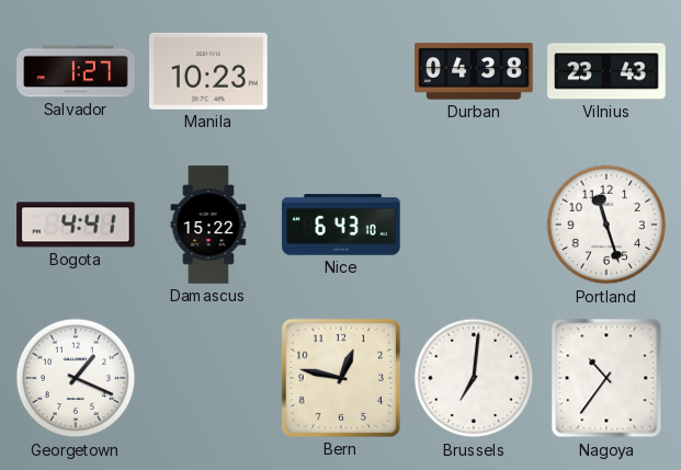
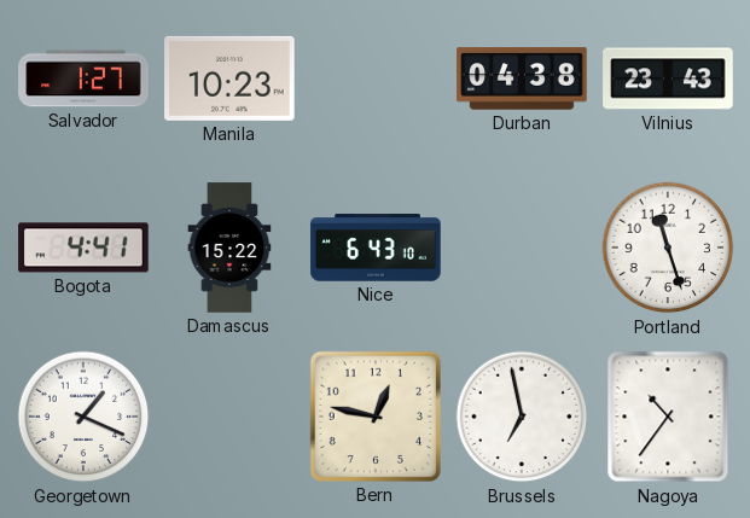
Brussels: 7:01 -> 6:58
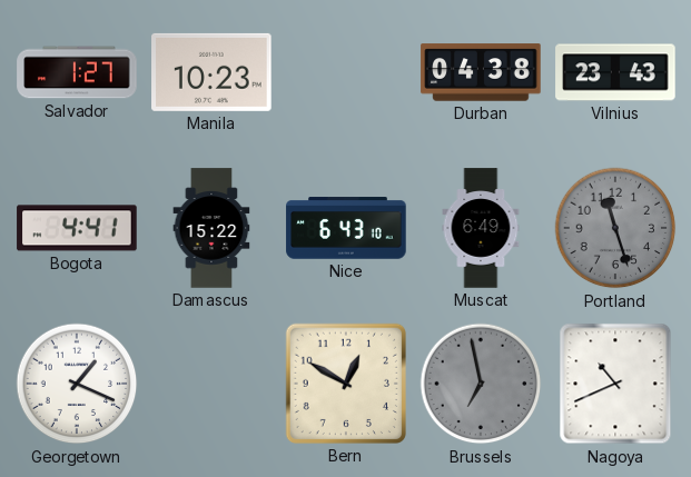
Muscat: none -> 6:49
Portland dial: white -> grey
Bern: 12:47 -> 12:50
Brussels dial: white -> grey
Nagoya: 10:36 -> 10:41
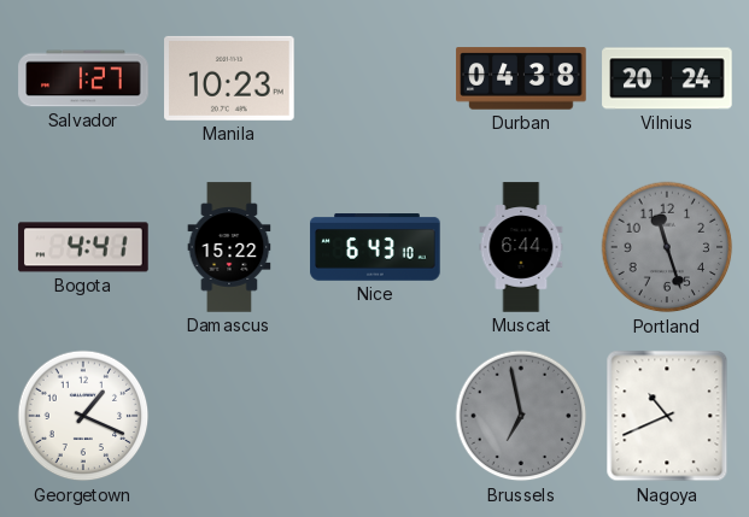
Vilnius: 23:43 -> 20:24
Muscat: 6:49 -> 6:44
Bern: 12:50 -> none
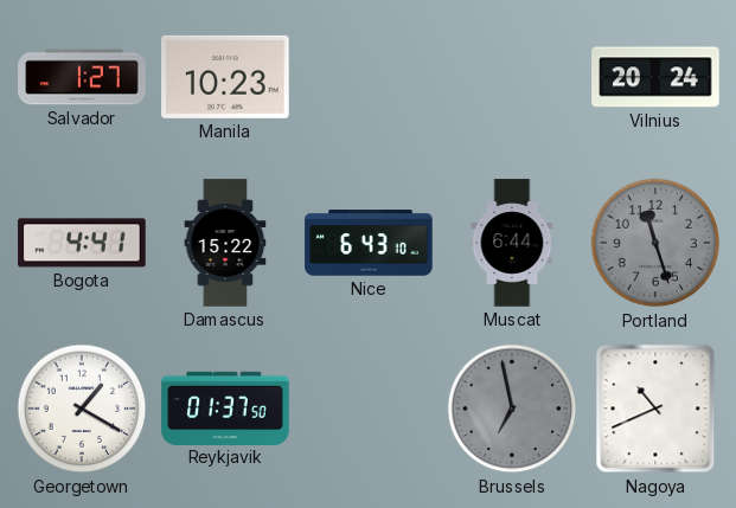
Durban: 04:38 -> none
Georgetown: 1:19 -> 1:20
Reykjavik: none -> 01:37
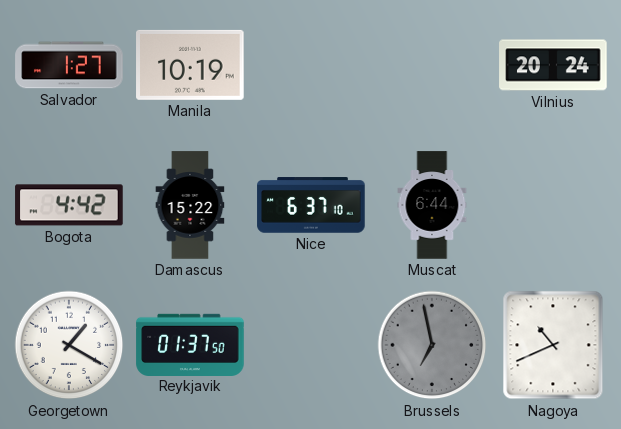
Manila: 10:23 -> 10:19
Bogota: 4:41 -> 4:42
Nice: 6:43 -> 6:37
Portland: 11:27 -> none
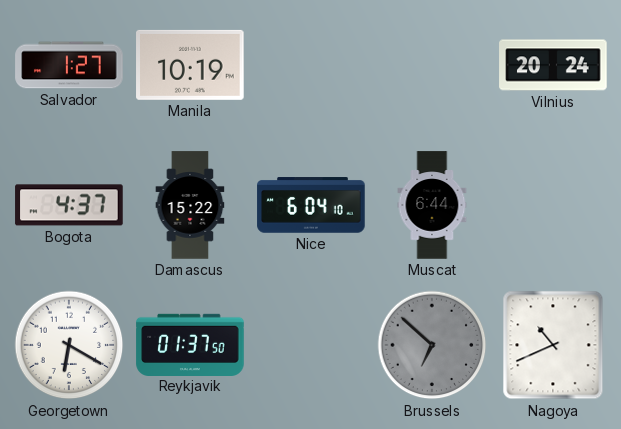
Bogota: 4:42 -> 4:37
Nice: 6:37 -> 6:04
Georgetown: 1:20 -> 6:20
Brussels: 6:58 -> 6:52
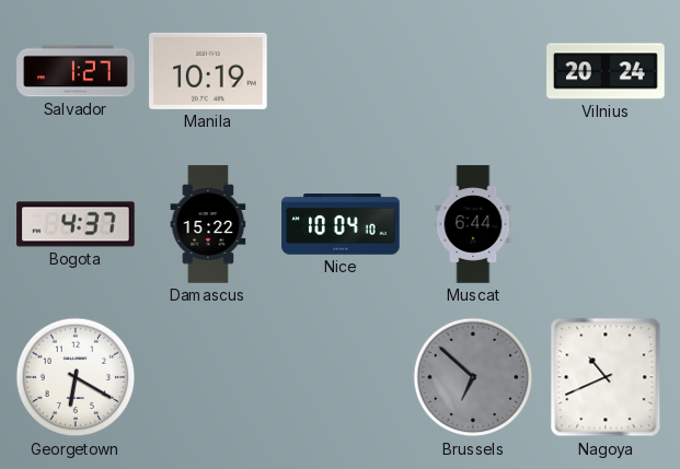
Nice: 6:04 -> 10:04
Reykjavik: 01:37 -> none
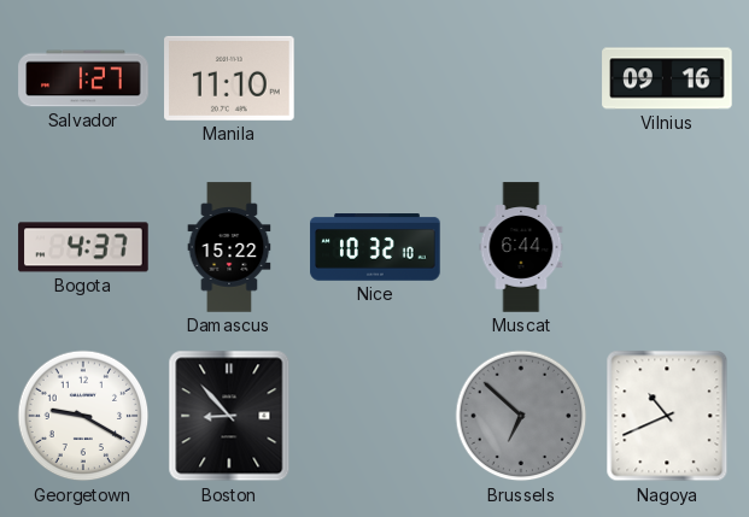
Manila: 10:19 -> 11:10
Vilnius: 20:24 -> 09:16
Nice: 10:04 -> 10:32
Georgetown: 6:20 -> 9:20
Boston: none -> 8:53
